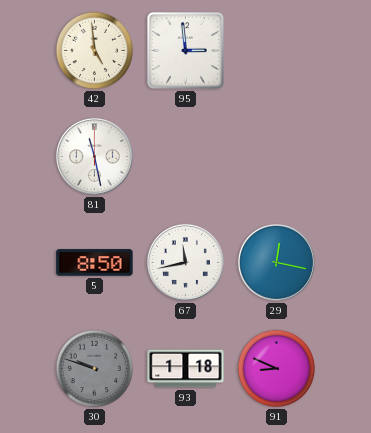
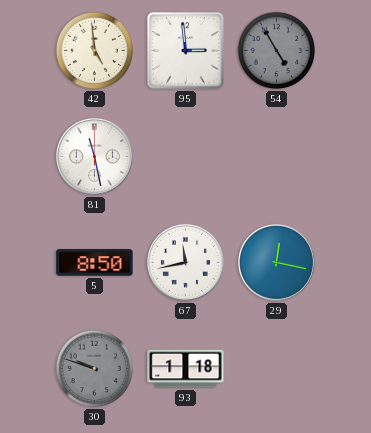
54: none -> 4:55
91: 8:49 -> none
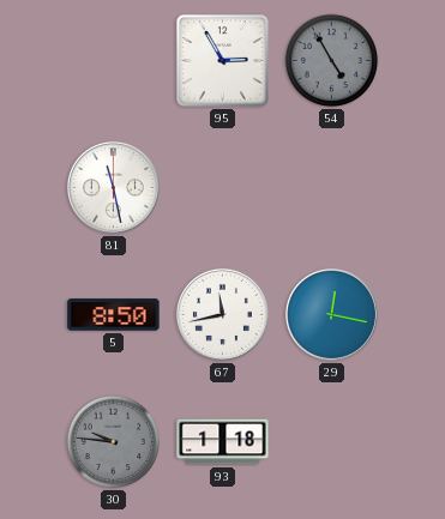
42: 4:59 -> none
95: 2:59 -> 2:55
30: 9:48 -> 9:46
